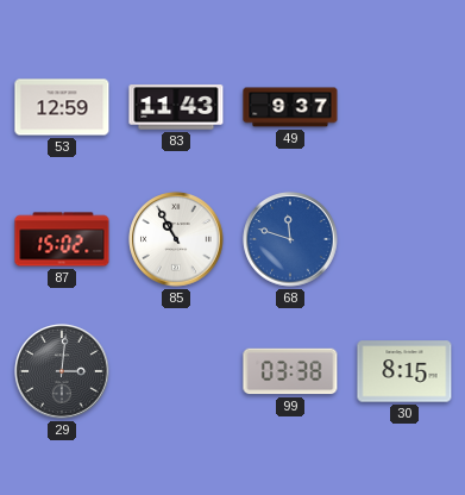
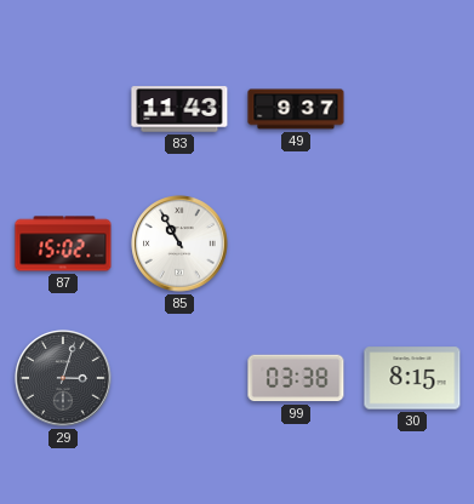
53: 12:59 -> none
68: 11:48 -> none
29: 3:01 -> 3:03
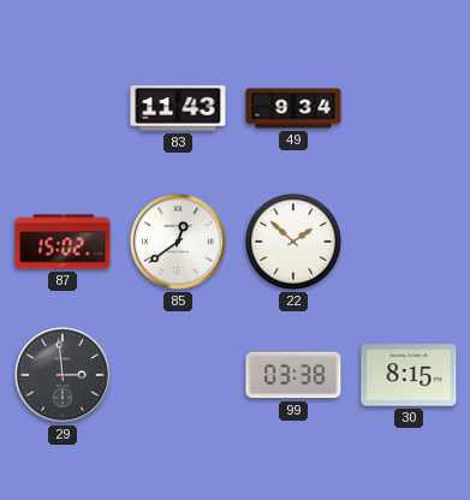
49: 9:37 -> 9:34
85: 10:55 -> 12:39
22: none -> 1:52
29: 3:03 -> 2:59
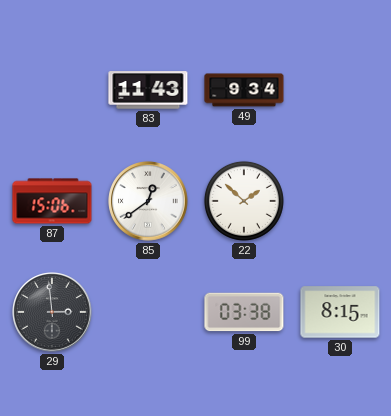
87: 15:02 -> 15:06
